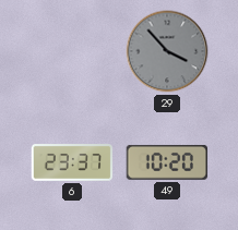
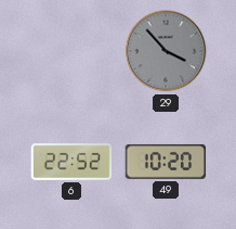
6: 23:37 -> 22:52
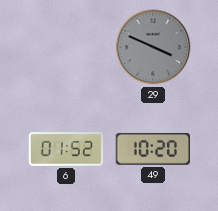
29: 3:53 -> 3:49
6: 22:52 -> 01:52
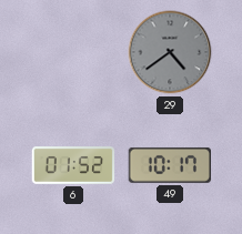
29: 3:49 -> 4:39
49: 10:20 -> 10:17
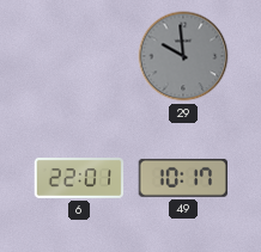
29: 4:39 -> 9:59
6: 01:52 -> 22:01
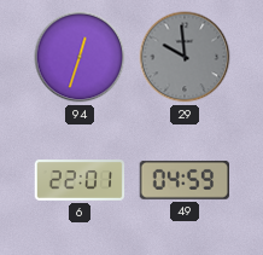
94: none -> 12:33
49: 10:17 -> 04:59
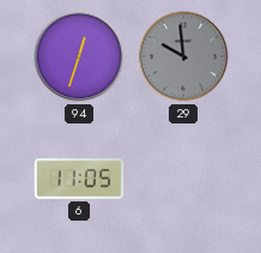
6: 22:01 -> 11:05
49: 04:59 -> none
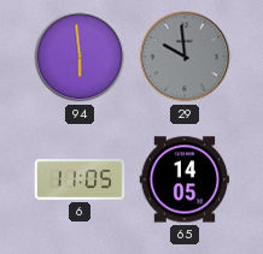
94: 12:33 -> 5:59
65: none -> 14:05
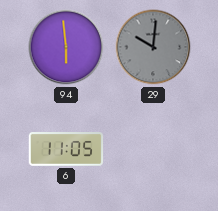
29: 9:59 -> 10:01
65: 14:05 -> none
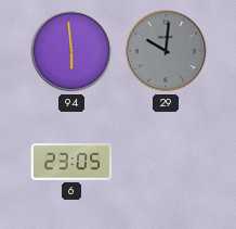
6: 11:05 -> 23:05
